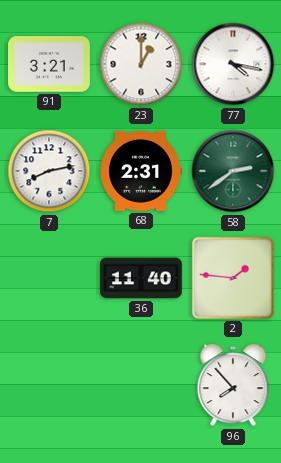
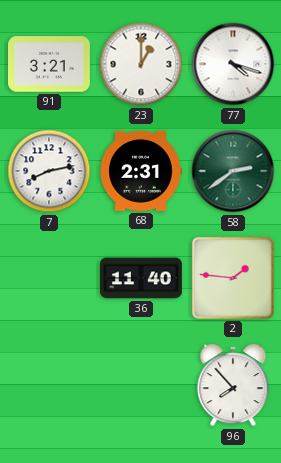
77: 4:17 -> 4:18
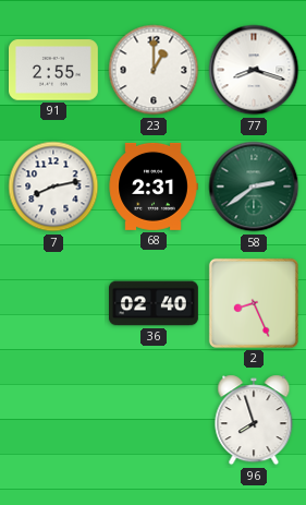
91: 3:21 -> 2:55
77: 4:18 -> 8:18
36: 11:40 -> 02:40
2: 1:46 -> 8:26
96: 7:53 -> 7:57
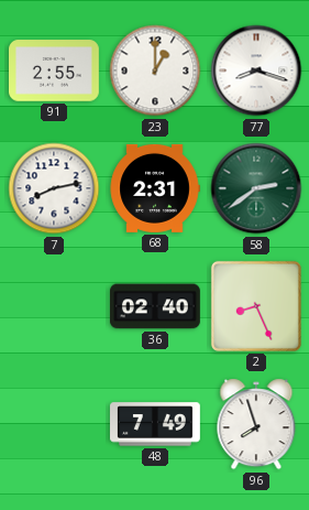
48: none -> 7:49
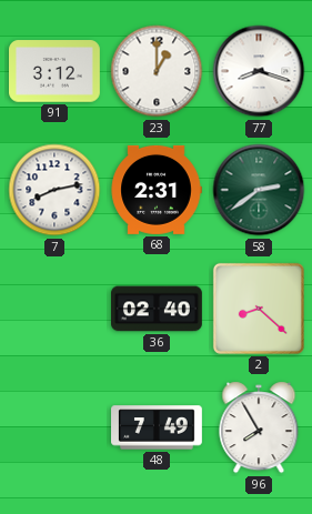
91: 2:55 -> 3:12
2: 8:26 -> 8:22
96: 7:57 -> 7:55
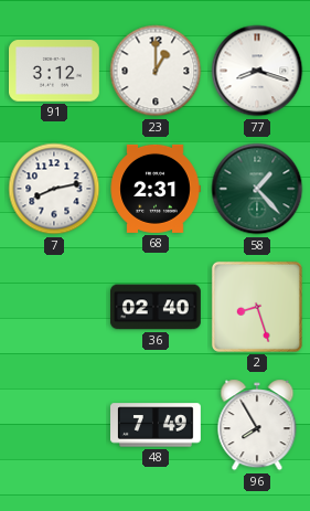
58: 2:39 -> 1:23
2: 8:22 -> 8:27
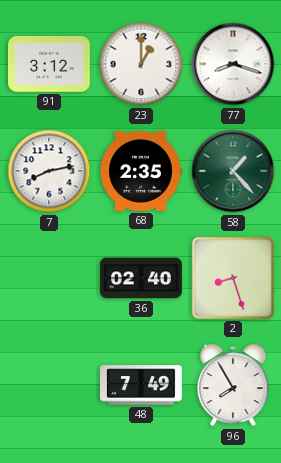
68: 2:31 -> 2:35
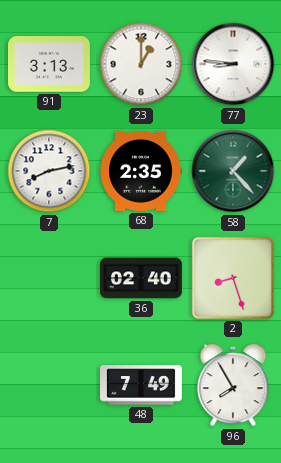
91: 3:12 -> 3:13
77: 8:18 -> 8:46
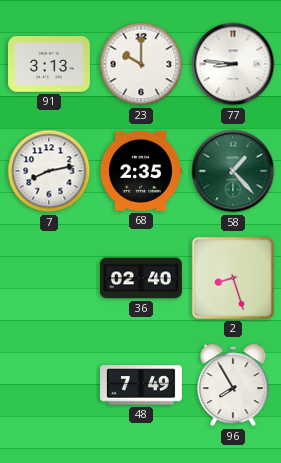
23: 1:00 -> 10:00
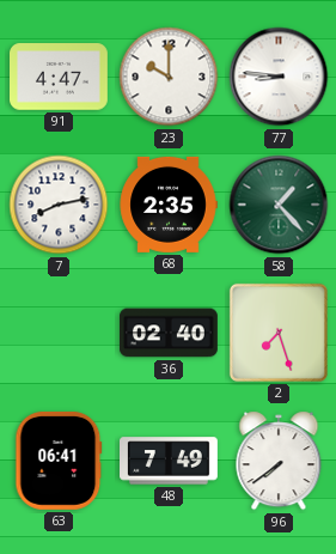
91: 3:13 -> 4:47
2: 8:27 -> 7:27
63: none -> 06:41
96: 7:55 -> 7:39
